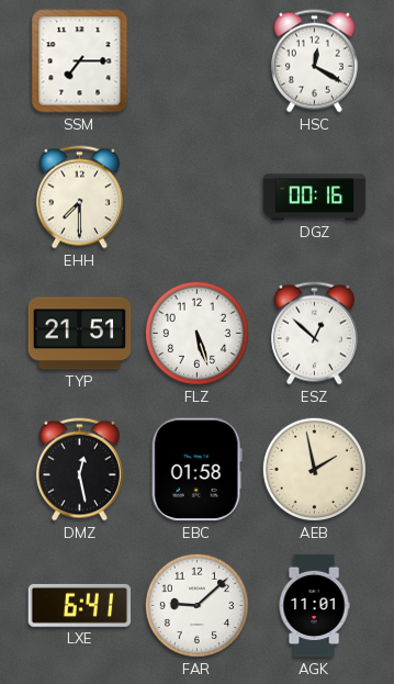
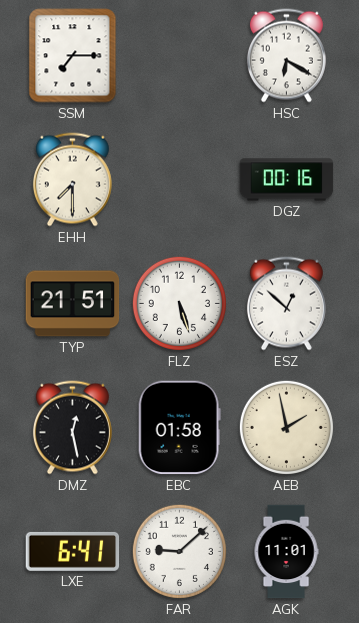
HSC: 12:20 -> 6:20
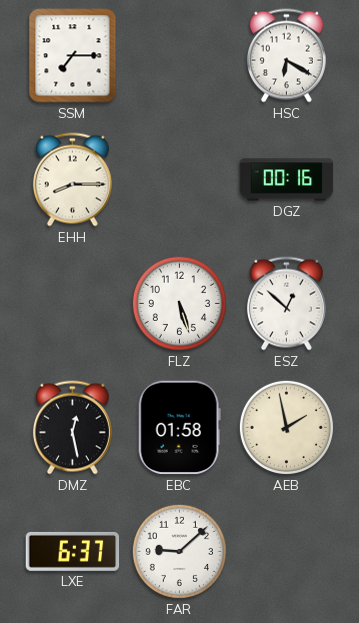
EHH: 7:30 -> 8:15
TYP: 21:51 -> none
LXE: 6:41 -> 6:37
AGK: 11:01 -> none
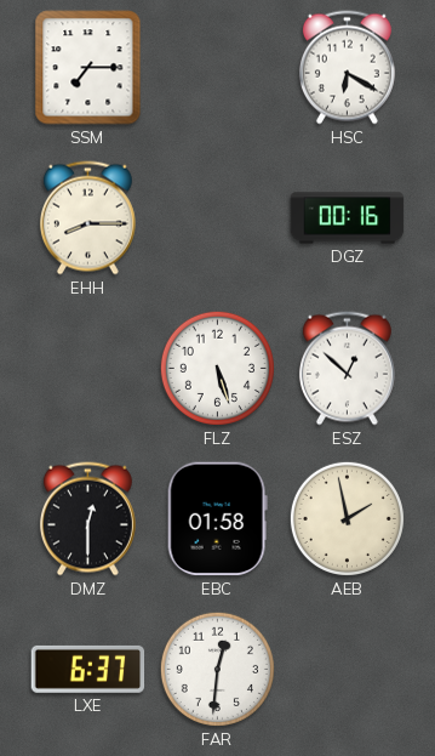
DMZ: 12:28 -> 12:30
FAR: 9:08 -> 12:31
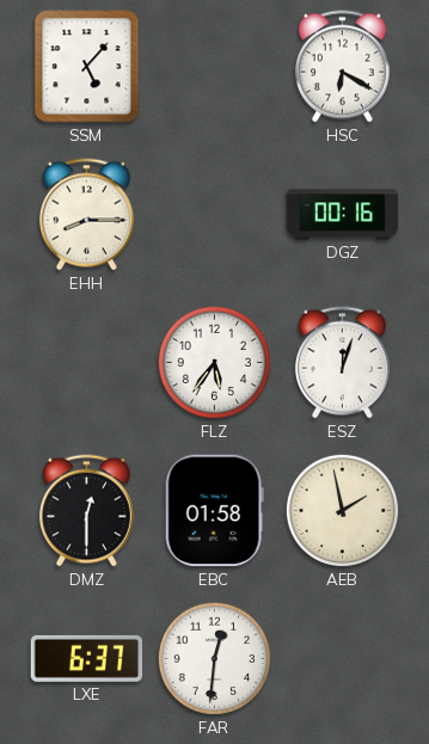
SSM: 7:15 -> 5:07
FLZ: 5:27 -> 5:36
ESZ: 12:52 -> 12:03
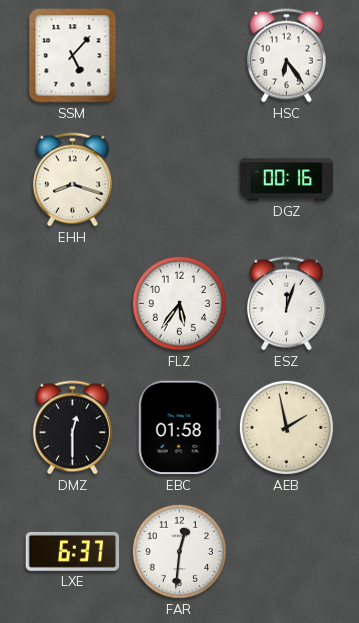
HSC: 6:20 -> 6:24
EHH: 8:15 -> 8:18
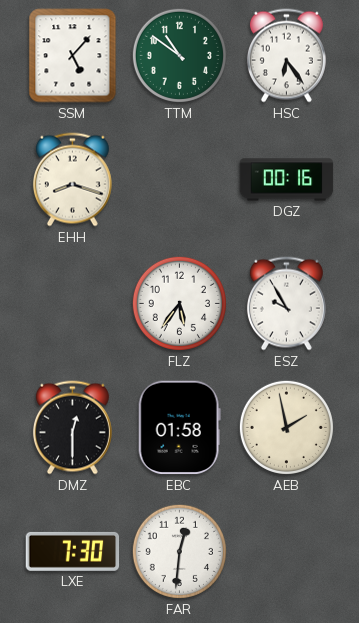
TTM: none -> 10:51
ESZ: 12:03 -> 9:55
LXE: 6:37 -> 7:30
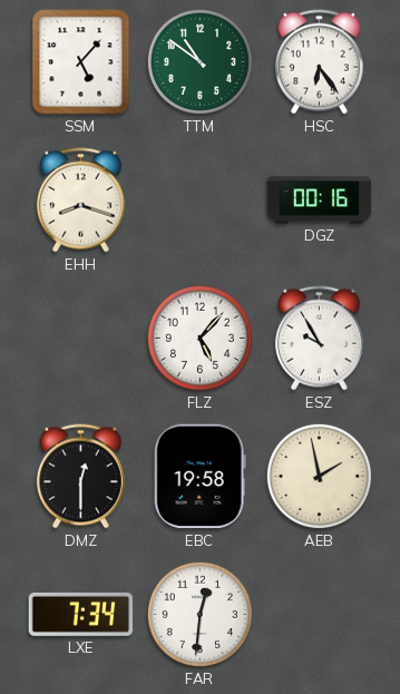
FLZ: 5:36 -> 5:07
EBC: 01:58 -> 19:58
LXE: 7:30 -> 7:34
